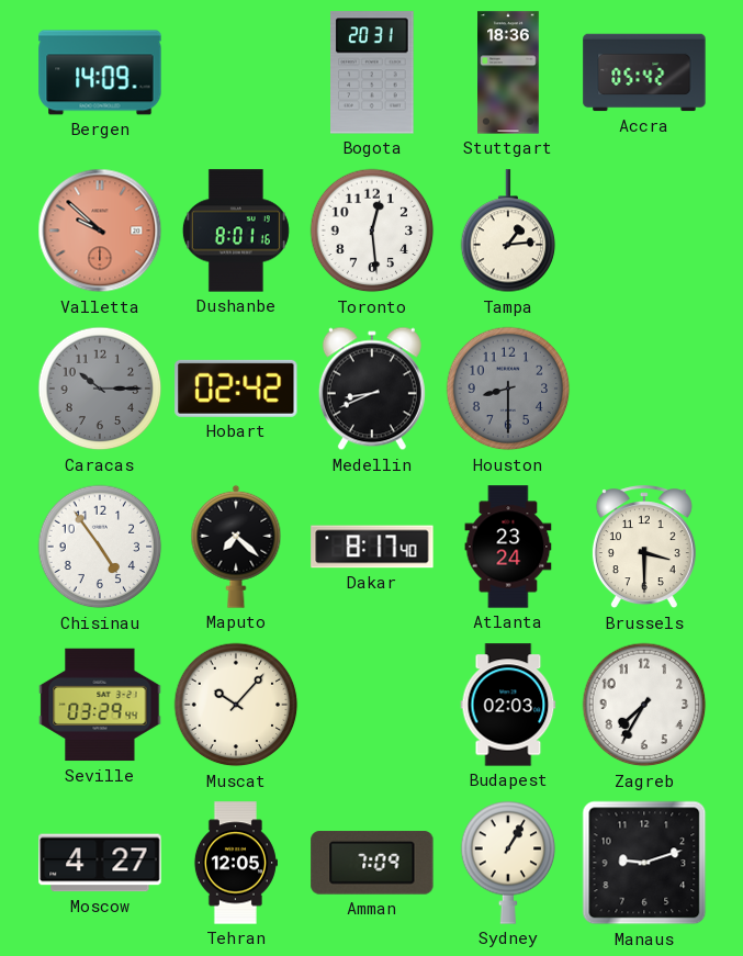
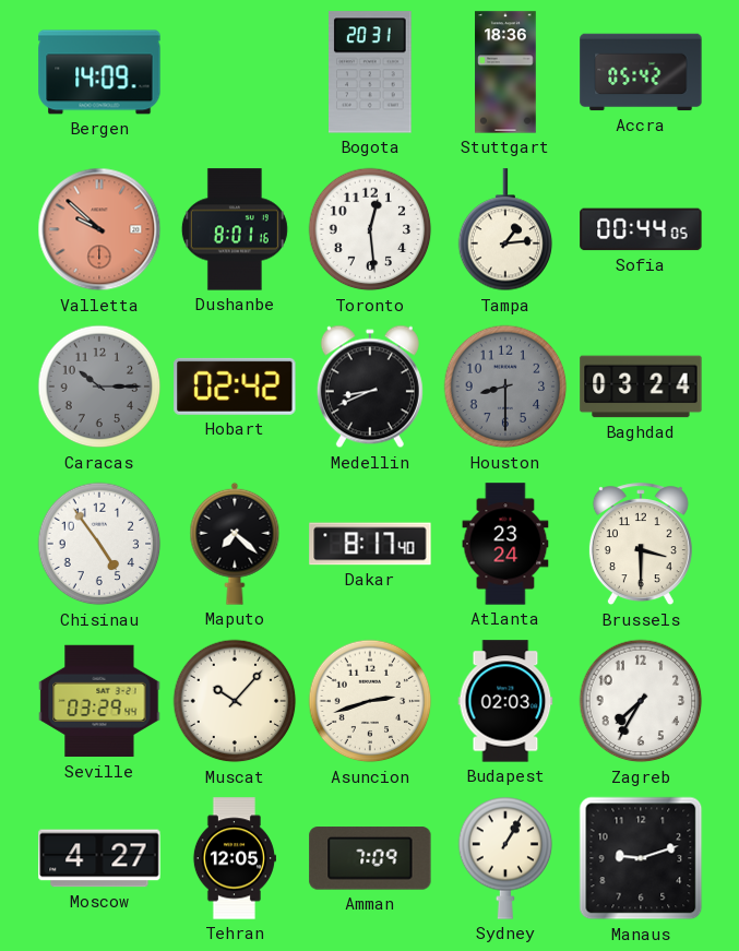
Sofia: none -> 00:44
Baghdad: none -> 03:24
Asuncion: none -> 2:42
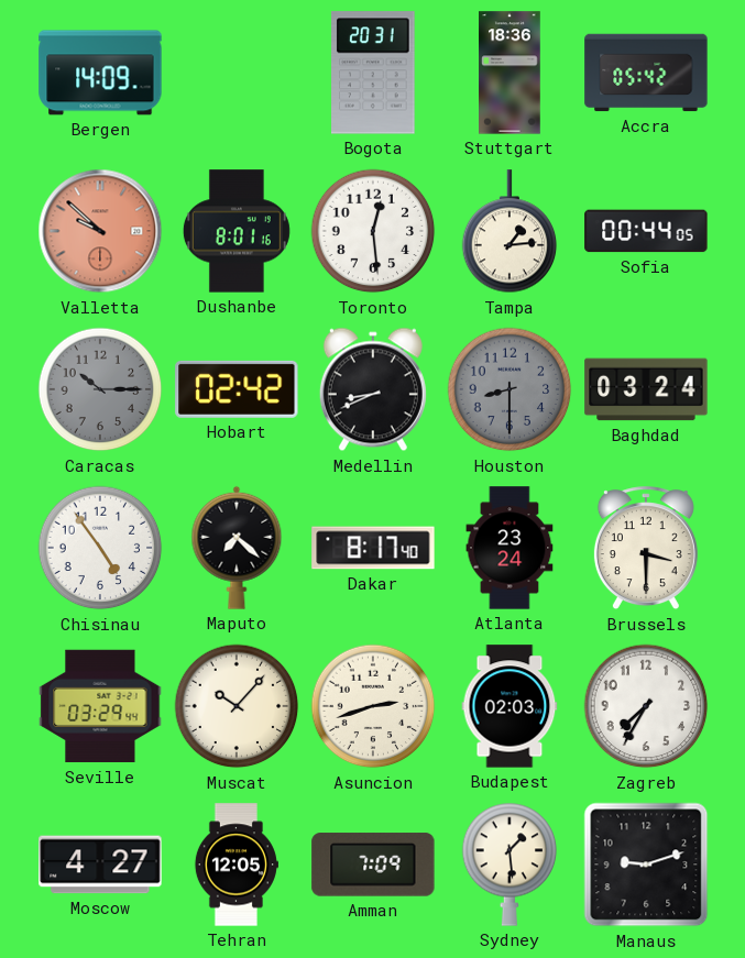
Sydney: 1:05 -> 1:29
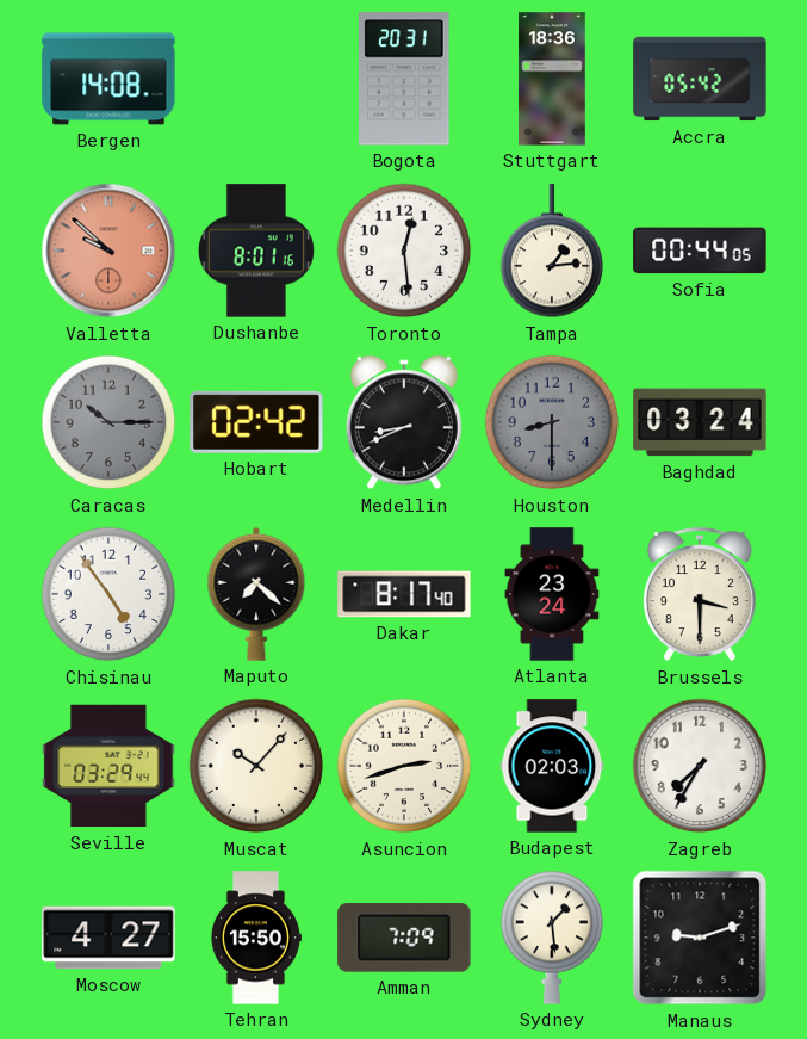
Bergen: 14:09 -> 14:08
Tehran: 12:05 -> 15:50
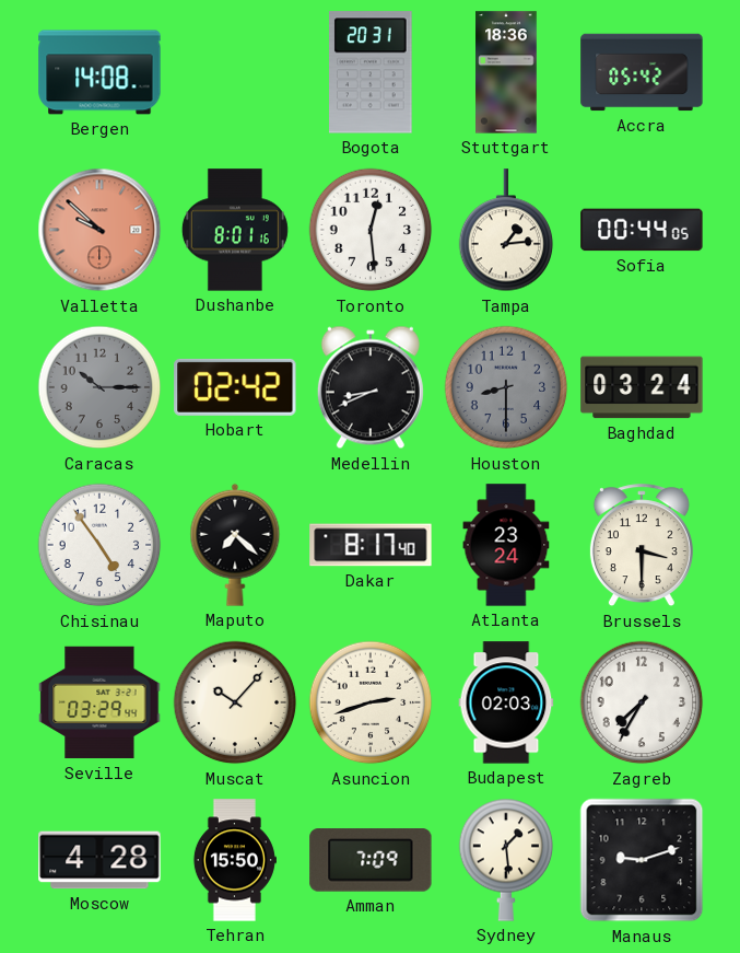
Moscow: 4:27 -> 4:28
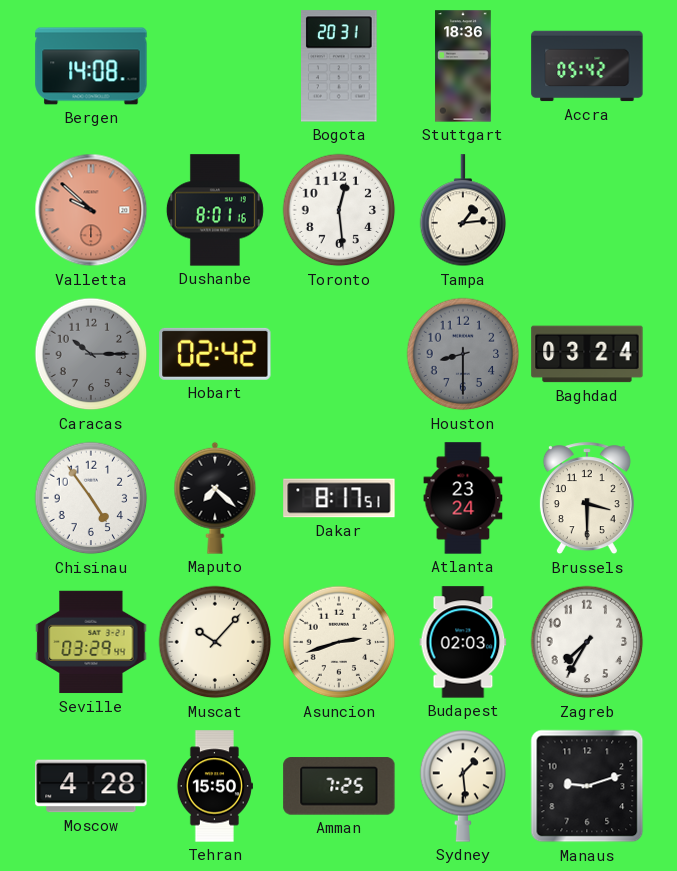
Sofia: 00:44 -> none
Medellin: 8:41 -> none
Dakar: 8:17:40 -> 8:17:51
Amman: 7:09 -> 7:25
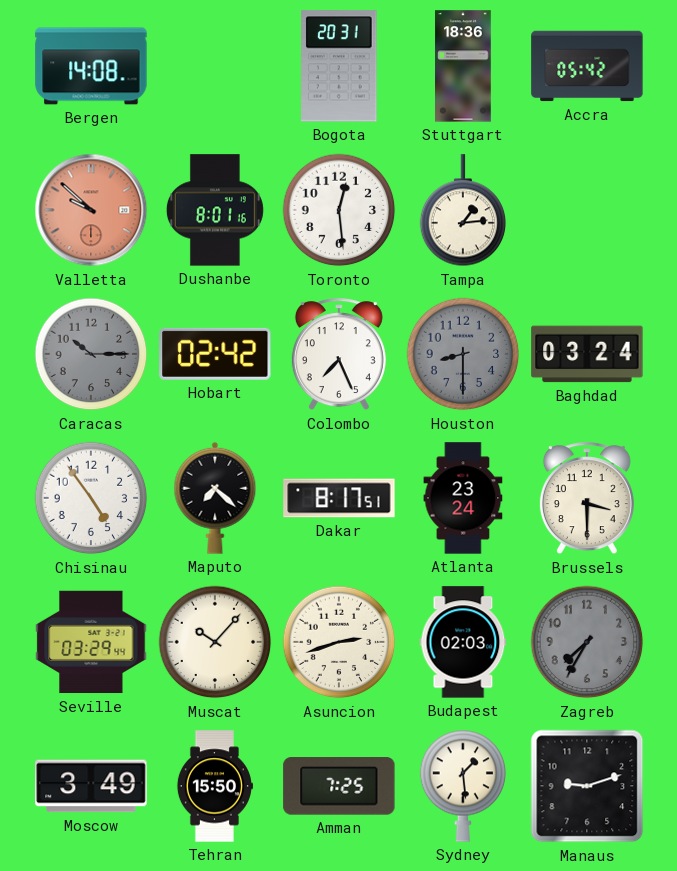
Colombo: none -> 7:26
Zagreb dial: white -> grey
Moscow: 4:28 -> 3:49
